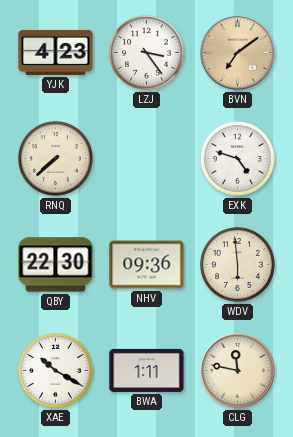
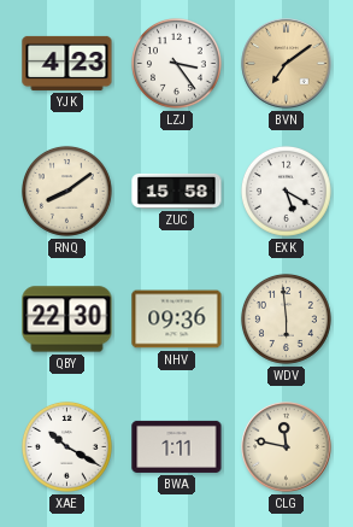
RNQ: 7:38 -> 8:09
ZUC: none -> 15:58
EXK: 4:48 -> 5:20
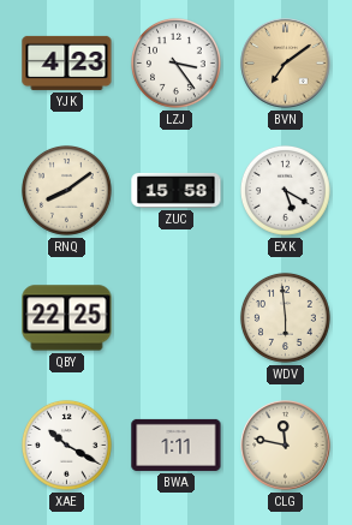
QBY: 22:30 -> 22:25
NHV: 09:36 -> none
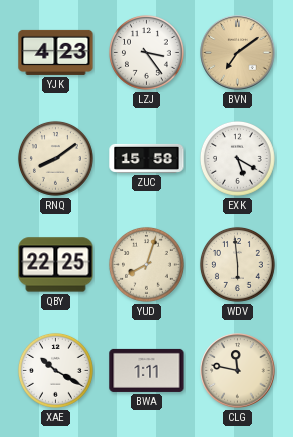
YUD: none -> 8:03
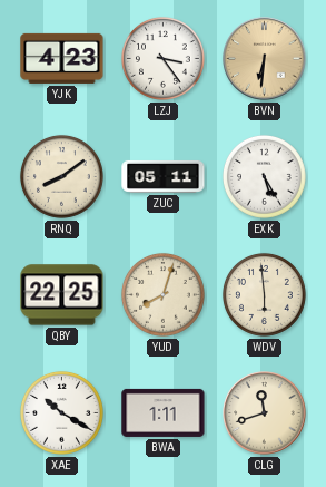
BVN: 7:09 -> 6:31
ZUC: 15:58 -> 05:11
EXK: 5:20 -> 5:25
CLG: 11:47 -> 11:42
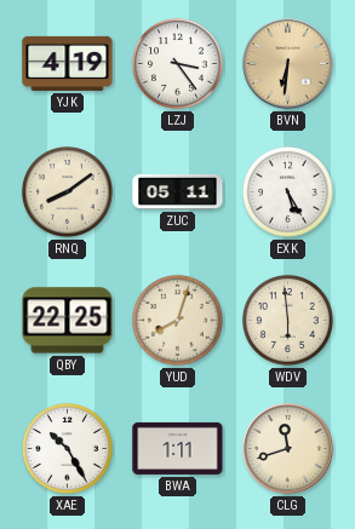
YJK: 4:23 -> 4:19
XAE: 10:20 -> 10:25
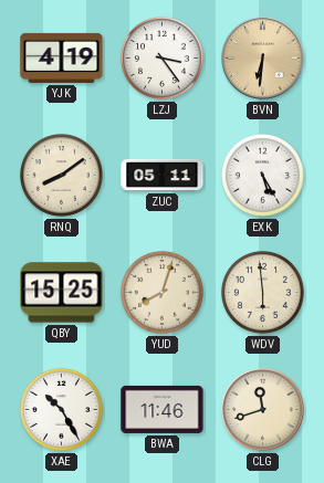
QBY: 22:25 -> 15:25
BWA: 1:11 -> 11:46
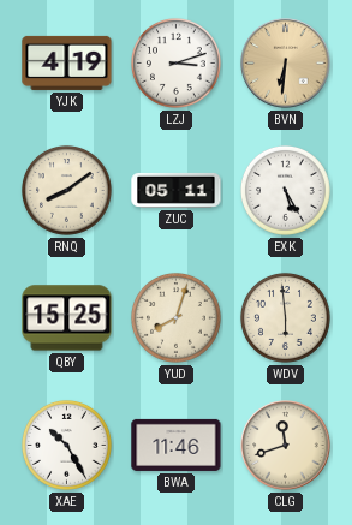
LZJ: 3:24 -> 3:12
